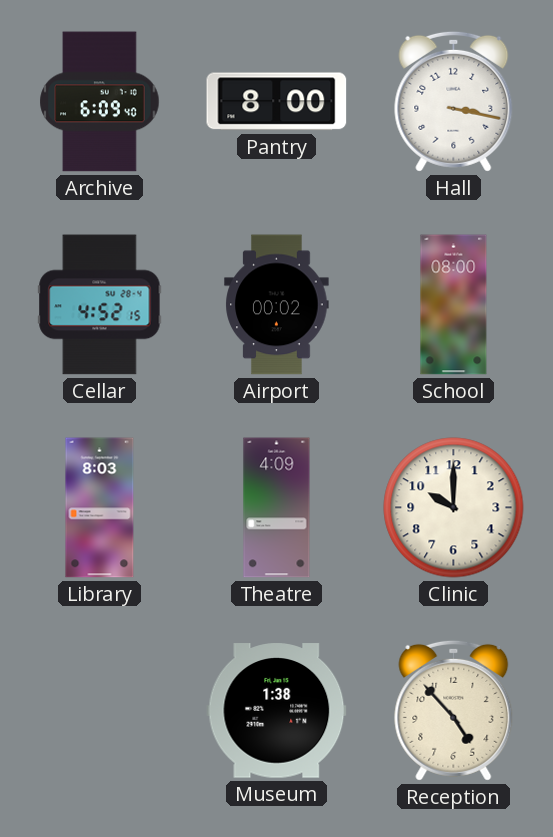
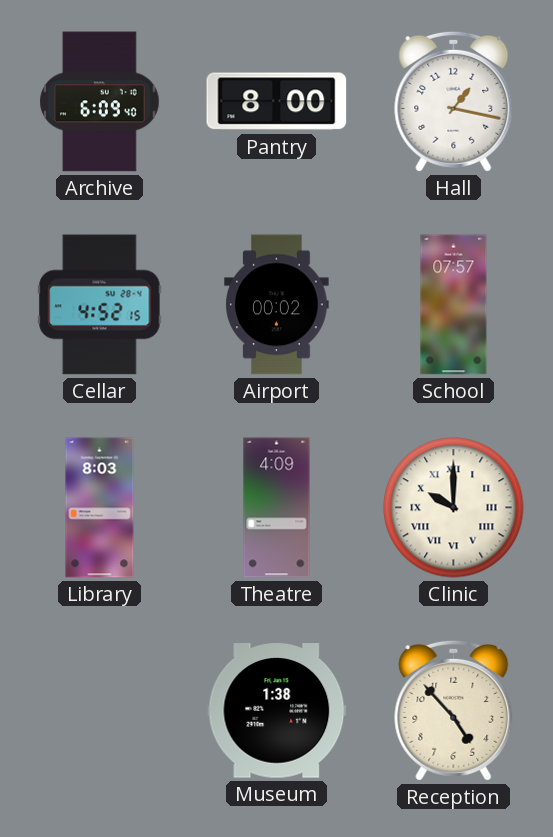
Hall: 3:17 -> 1:17
School: 08:00 -> 07:57
Clinic numerals: Arabic -> Roman
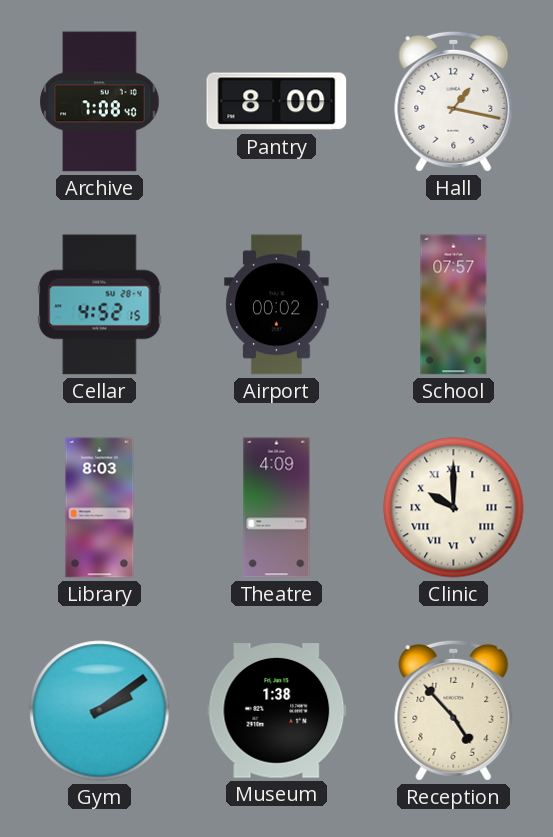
Archive: 6:09 -> 7:08
Gym: none -> 2:09
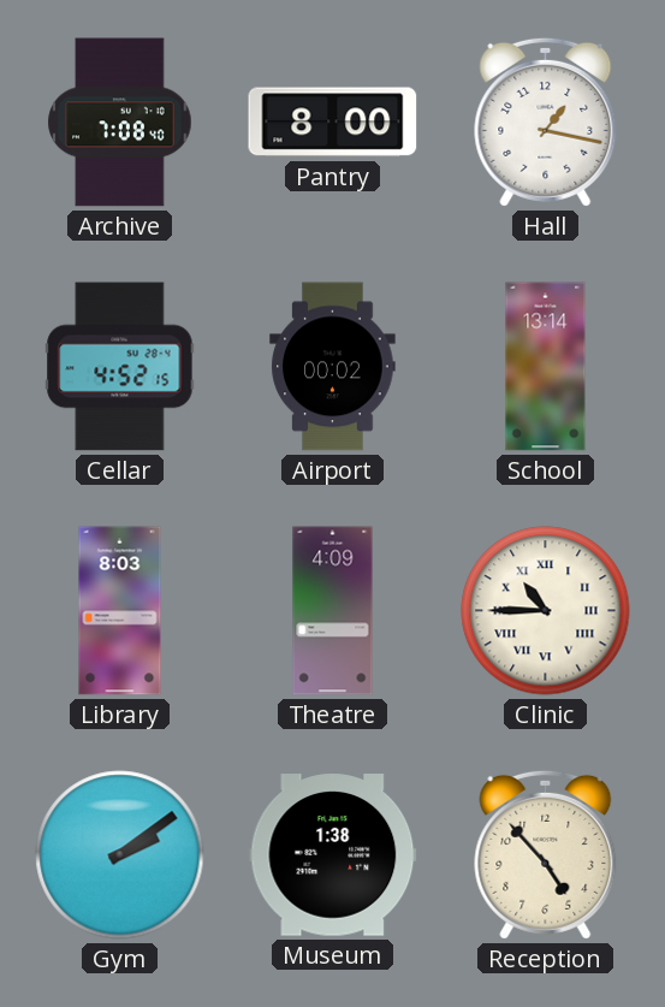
School: 07:57 -> 13:14
Clinic: 10:00 -> 10:45
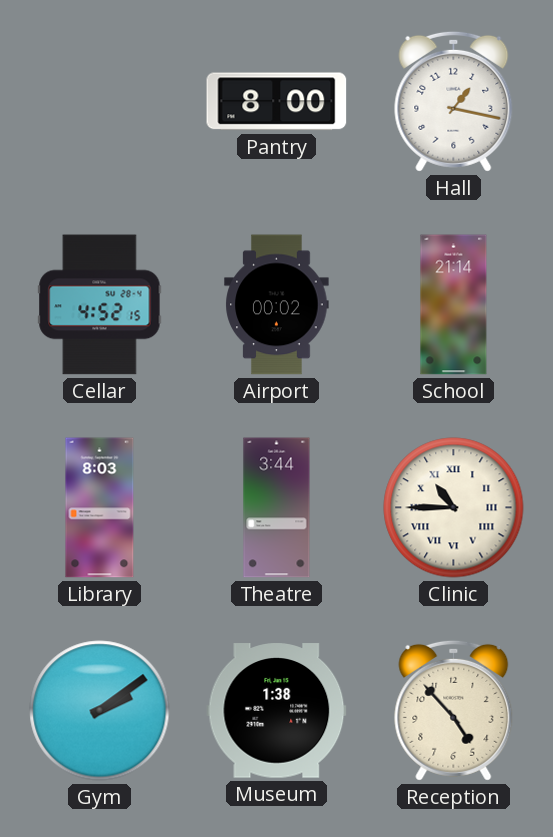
Archive: 7:08 -> none
School: 13:14 -> 21:14
Theatre: 4:09 -> 3:44
